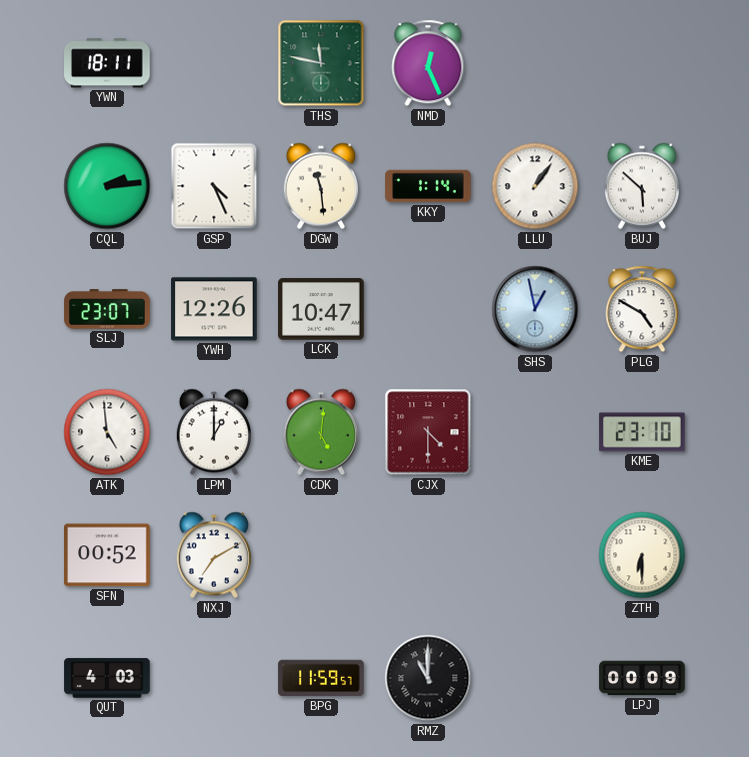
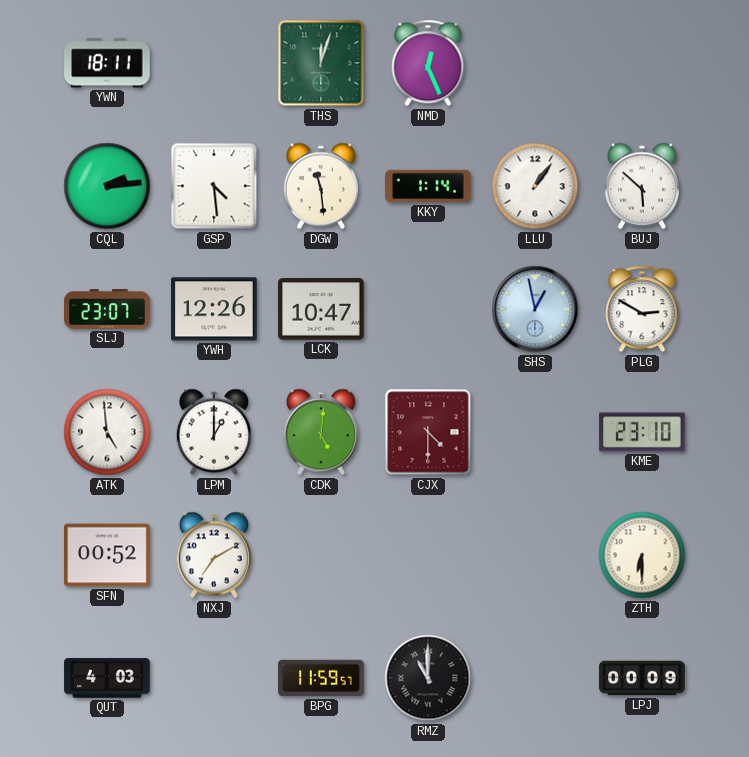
THS: 11:47 -> 12:03
GSP: 4:26 -> 4:29
PLG: 4:50 -> 2:50
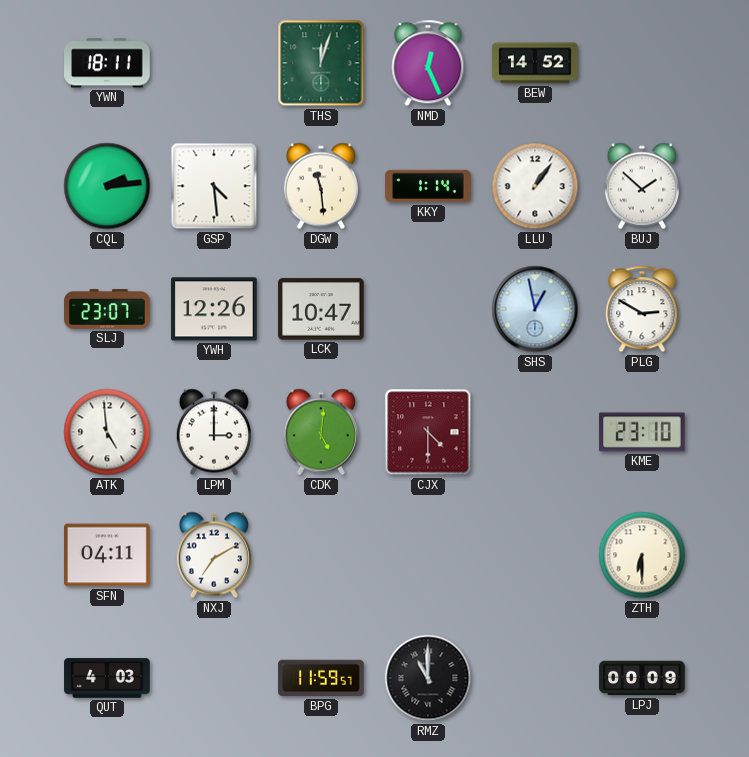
BEW: none -> 14:52
BUJ: 5:52 -> 1:52
LPM: 1:00 -> 3:00
SFN: 00:52 -> 04:11
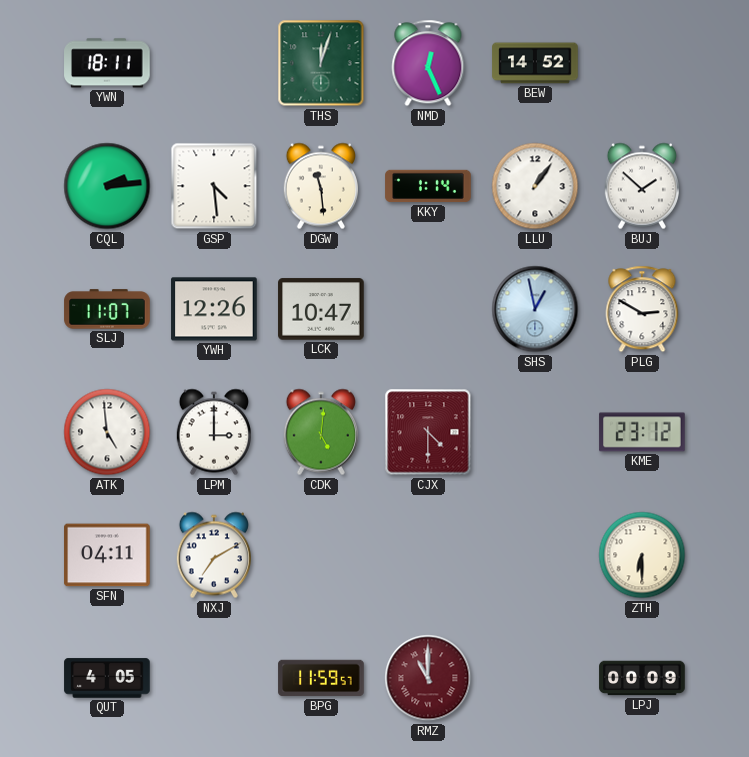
SLJ: 23:07 -> 11:07
KME: 23:10 -> 23:12
QUT: 4:03 -> 4:05
RMZ dial: black -> burgundy
